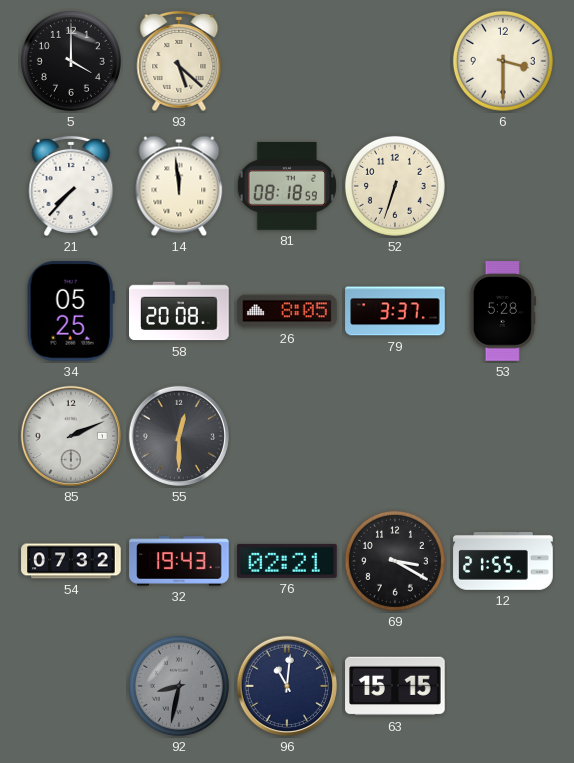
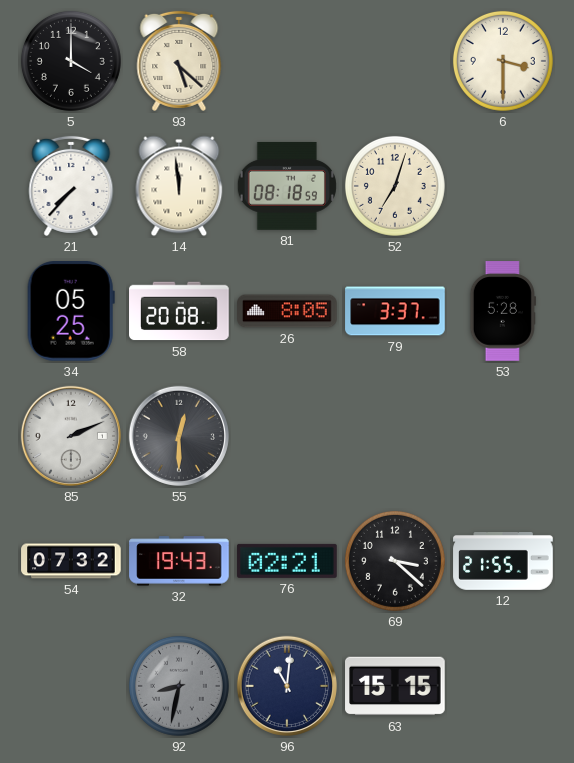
52: 6:33 -> 7:03
69: 3:20 -> 3:22
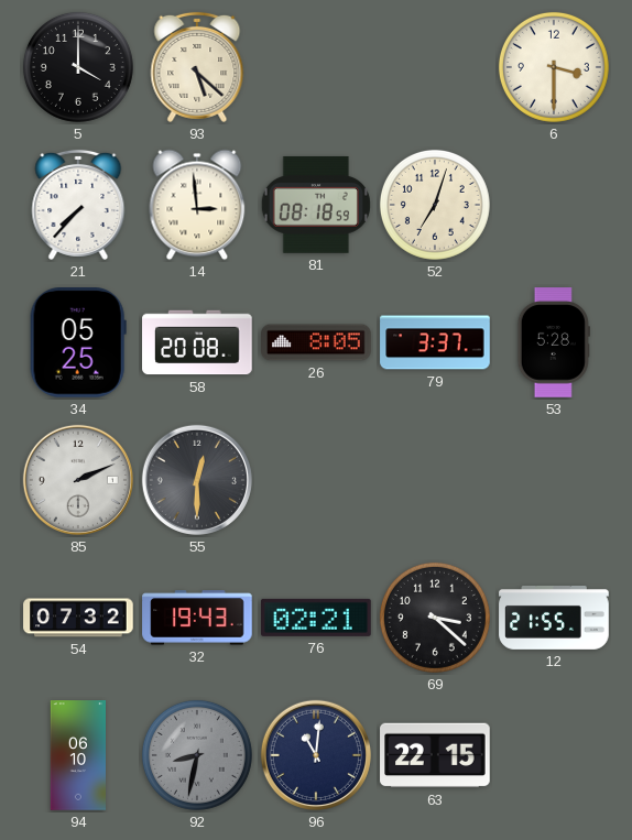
14: 11:59 -> 2:59
94: none -> 06:10
63: 15:15 -> 22:15
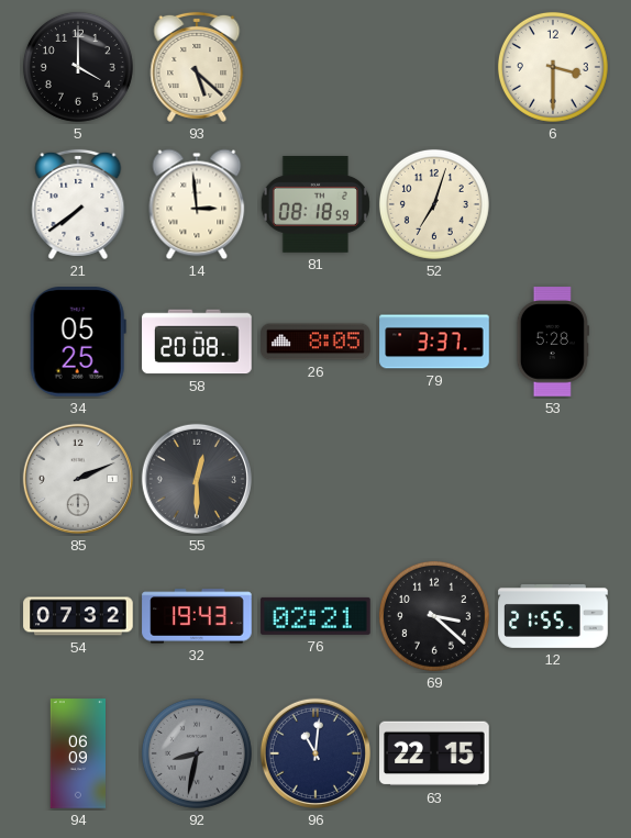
21: 7:37 -> 7:39
94: 06:10 -> 06:09
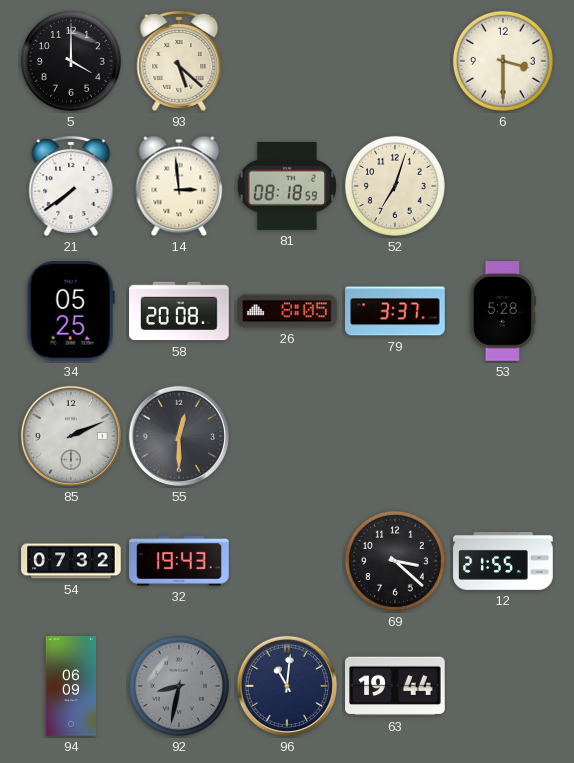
76: 02:21 -> none
63: 22:15 -> 19:44
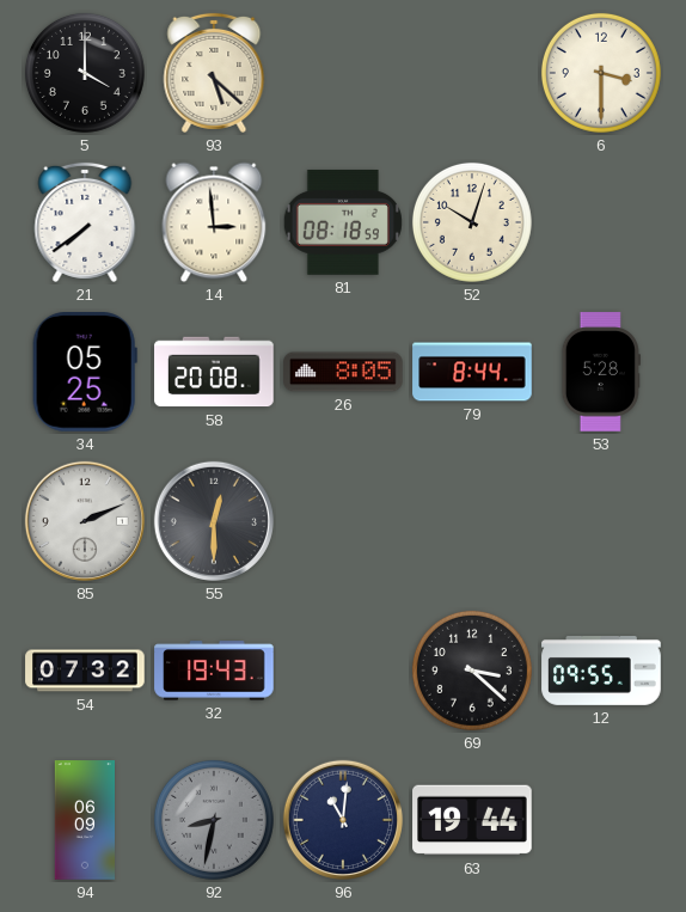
52: 7:03 -> 10:03
79: 3:37 -> 8:44
12: 21:55 -> 09:55
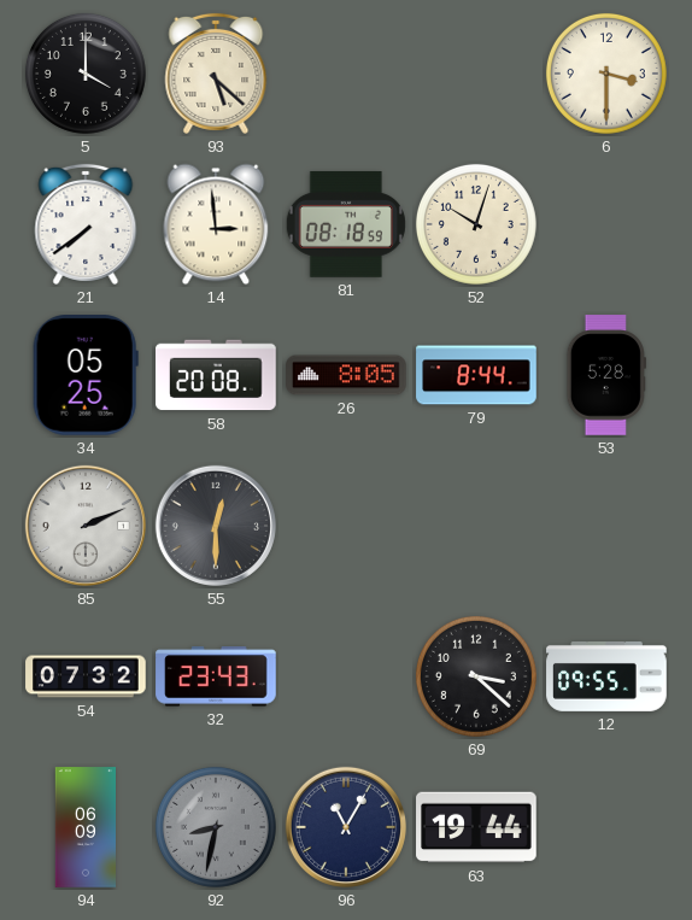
32: 19:43 -> 23:43
96: 11:01 -> 11:05
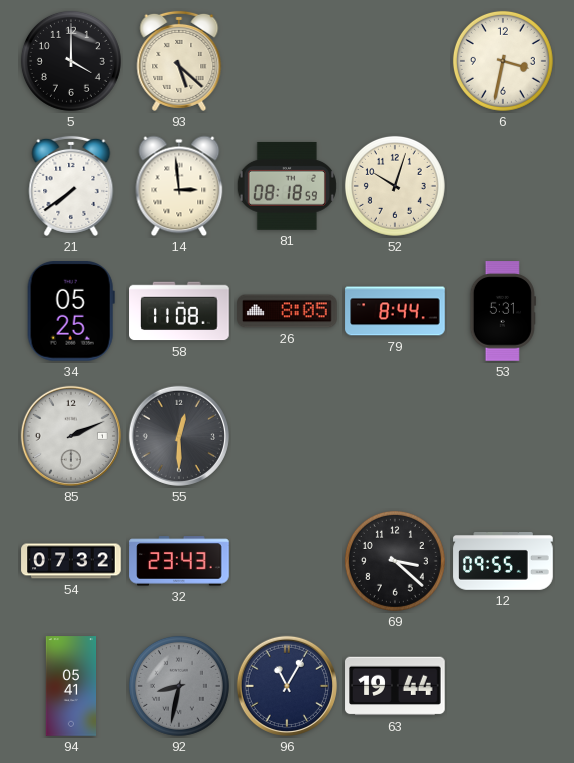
6: 3:30 -> 3:32
58: 20:08 -> 11:08
53: 5:28 -> 5:31
94: 06:09 -> 05:41
